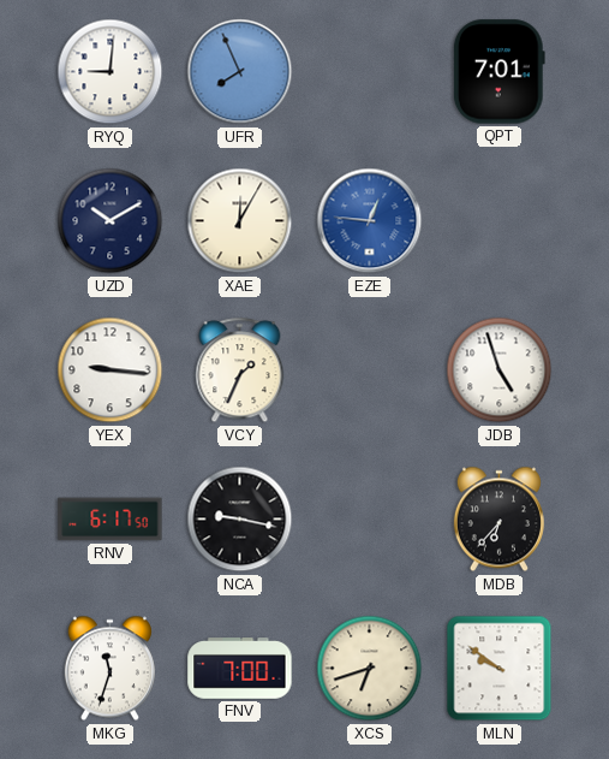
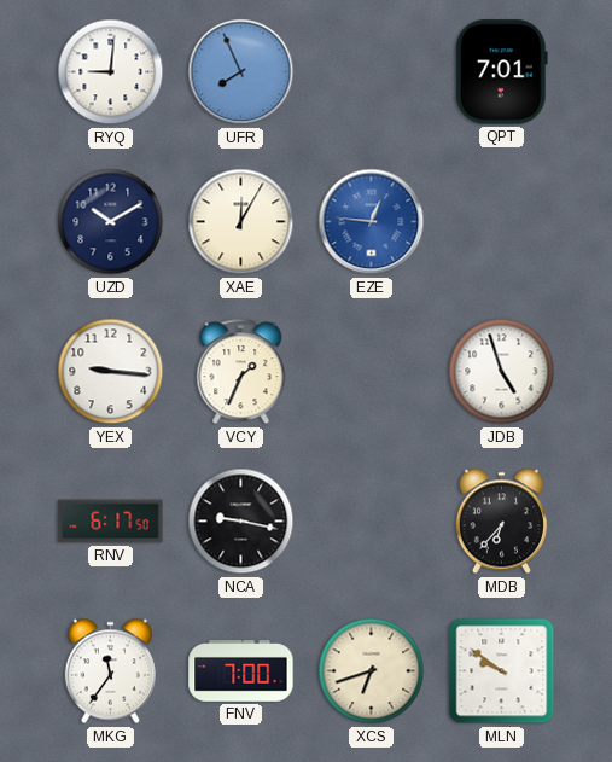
MKG: 11:33 -> 11:36
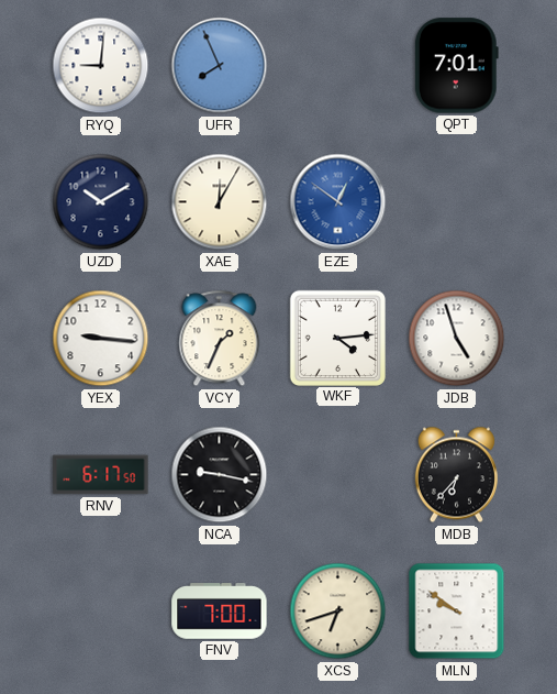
EZE: 12:46 -> 12:51
WKF: none -> 4:14
MKG: 11:36 -> none
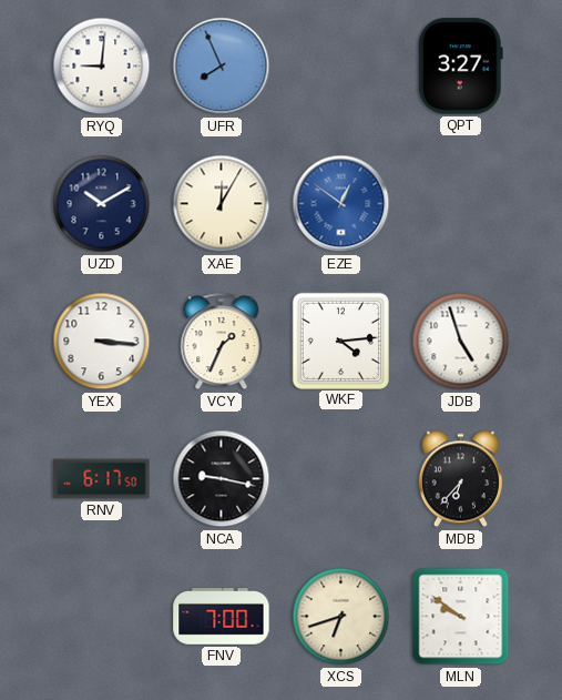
QPT: 7:01 -> 3:27
YEX: 9:16 -> 3:16
